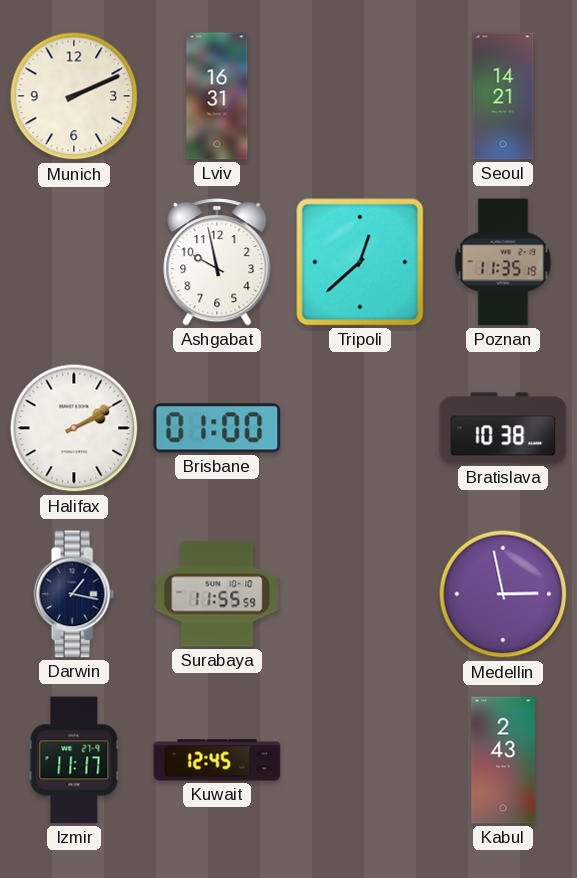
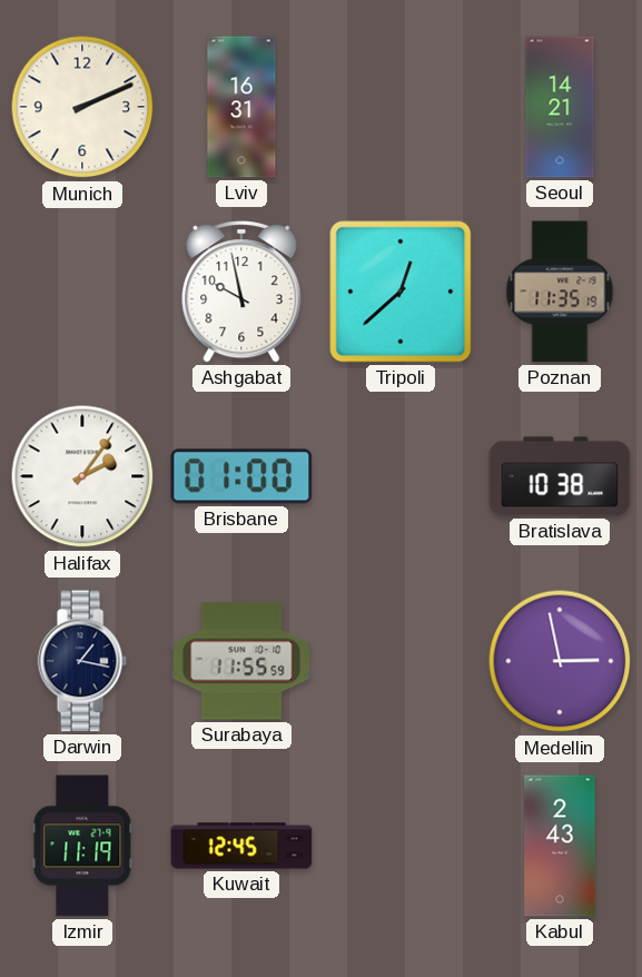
Halifax: 2:10 -> 2:06
Izmir: 11:17 -> 11:19
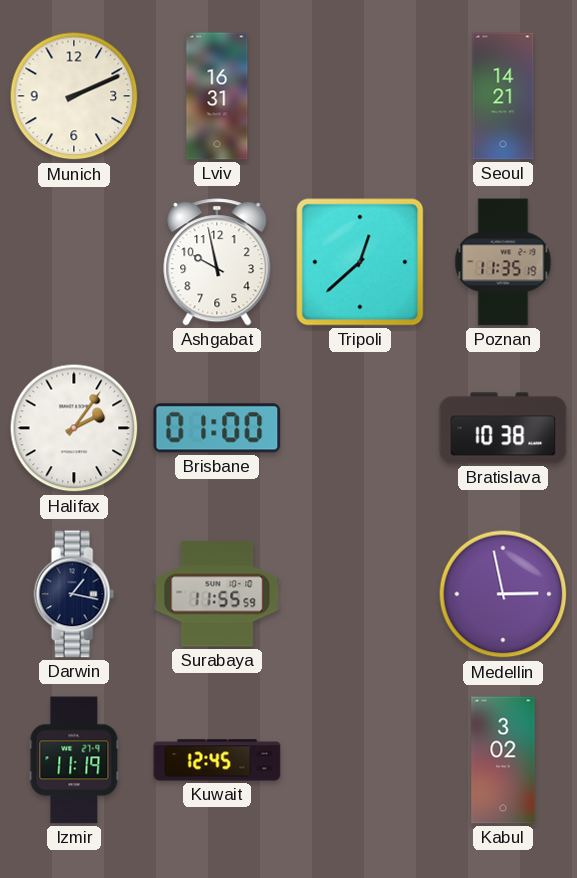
Kabul: 2:43 -> 3:02
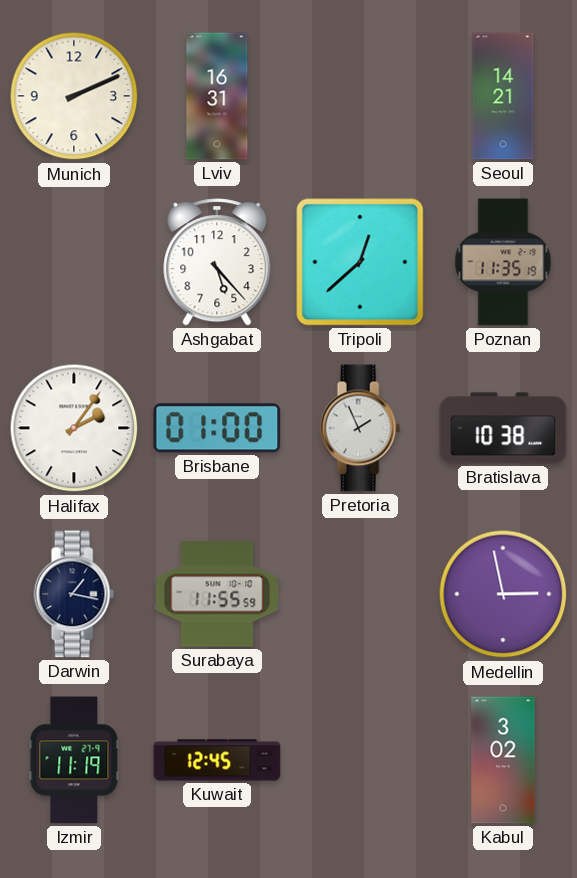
Ashgabat: 9:58 -> 5:23
Pretoria: none -> 1:56
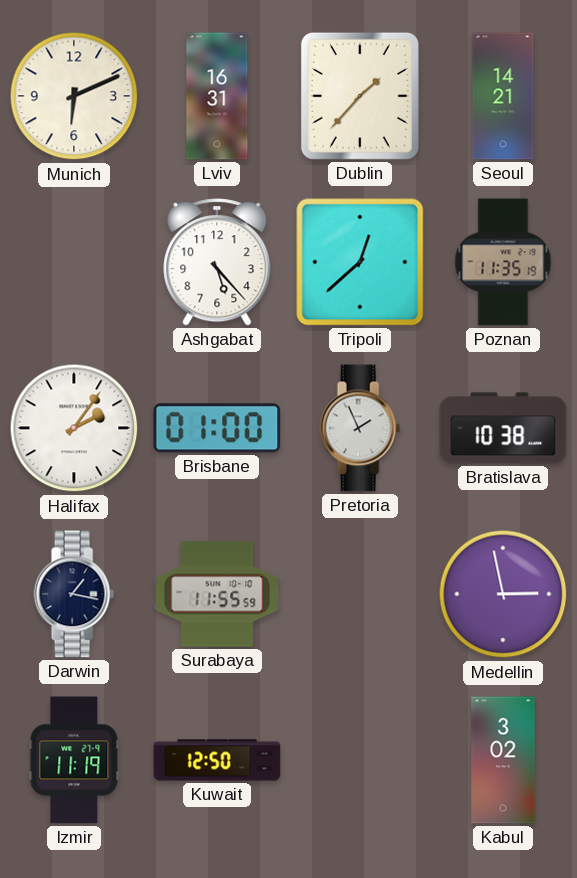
Munich: 2:11 -> 6:11
Dublin: none -> 1:37
Kuwait: 12:45 -> 12:50
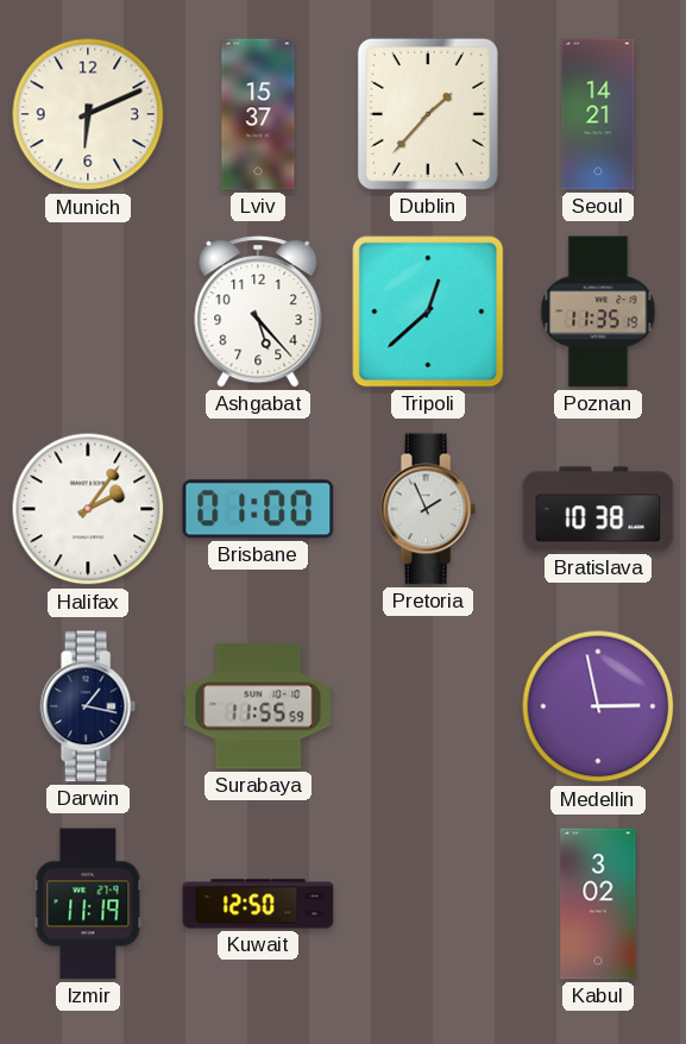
Lviv: 16:31 -> 15:37
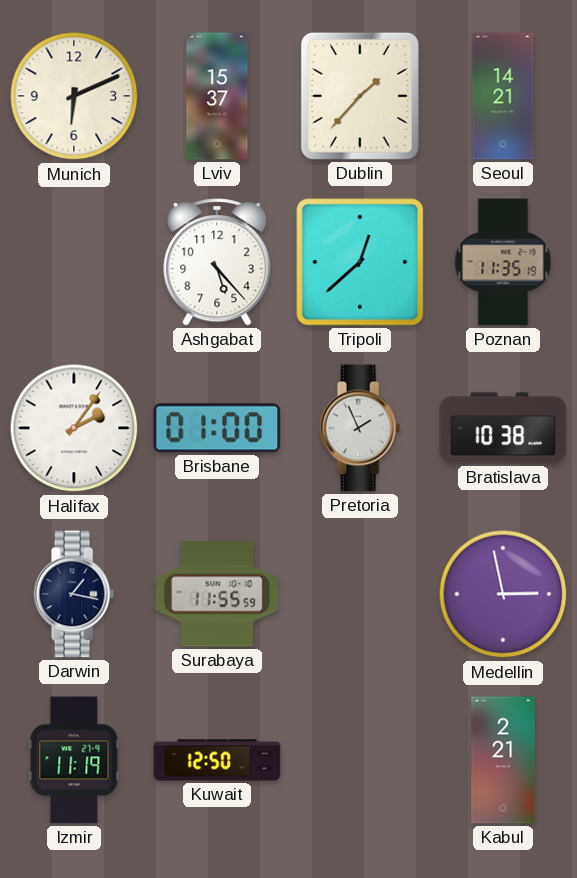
Kabul: 3:02 -> 2:21
